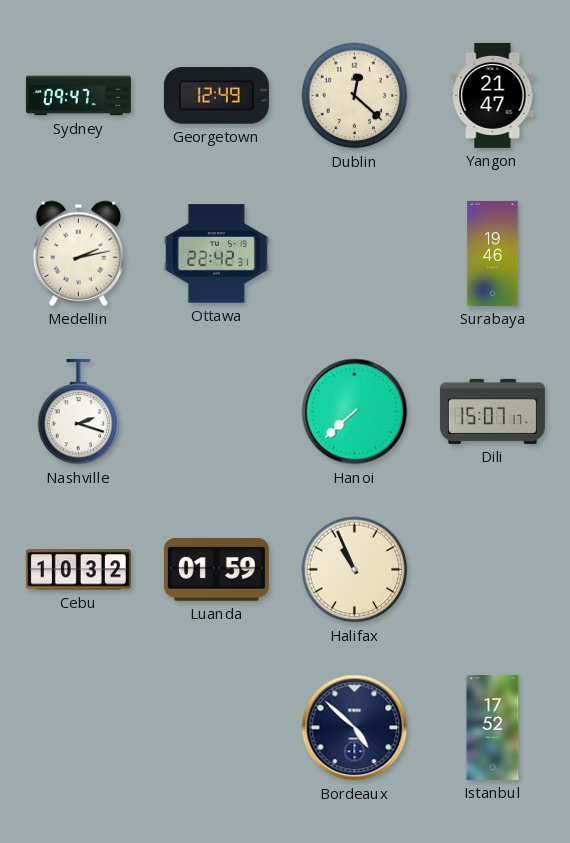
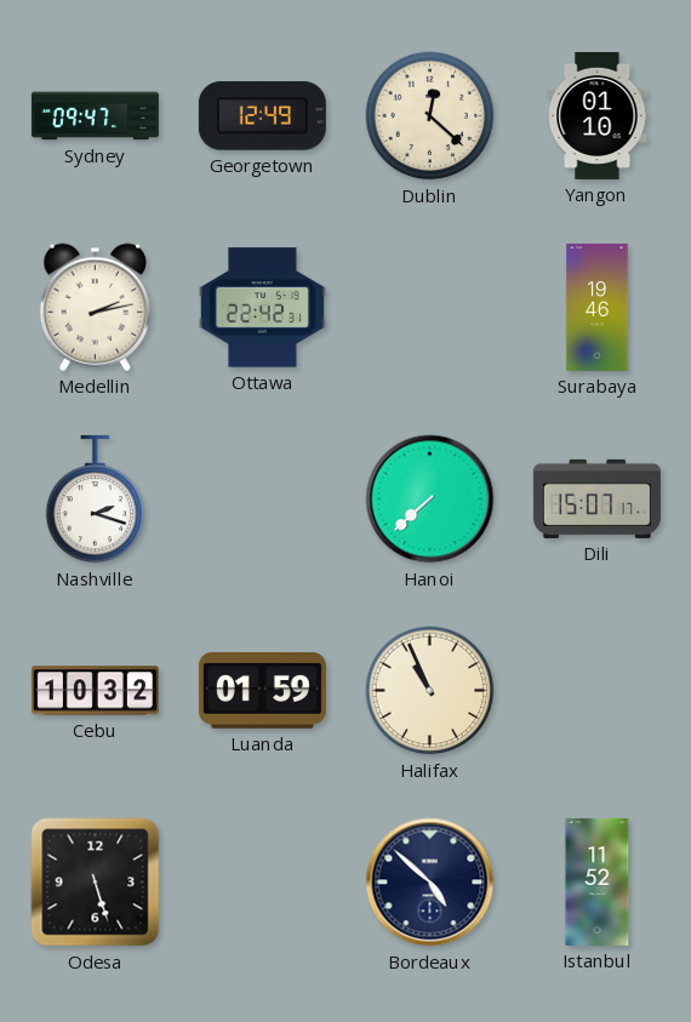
Yangon: 21:47 -> 01:10
Odesa: none -> 5:27
Istanbul: 17:52 -> 11:52
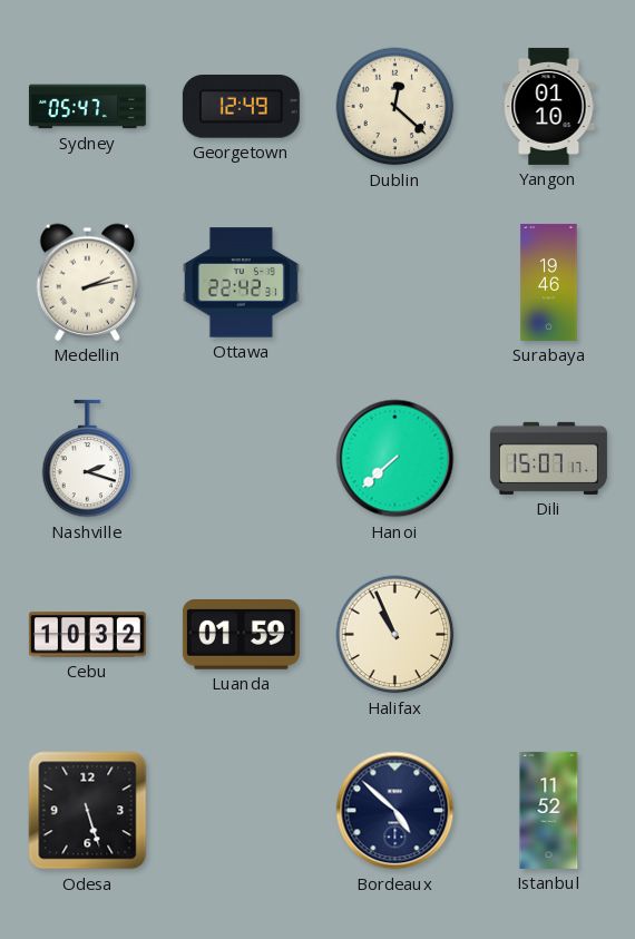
Sydney: 09:47 -> 05:47
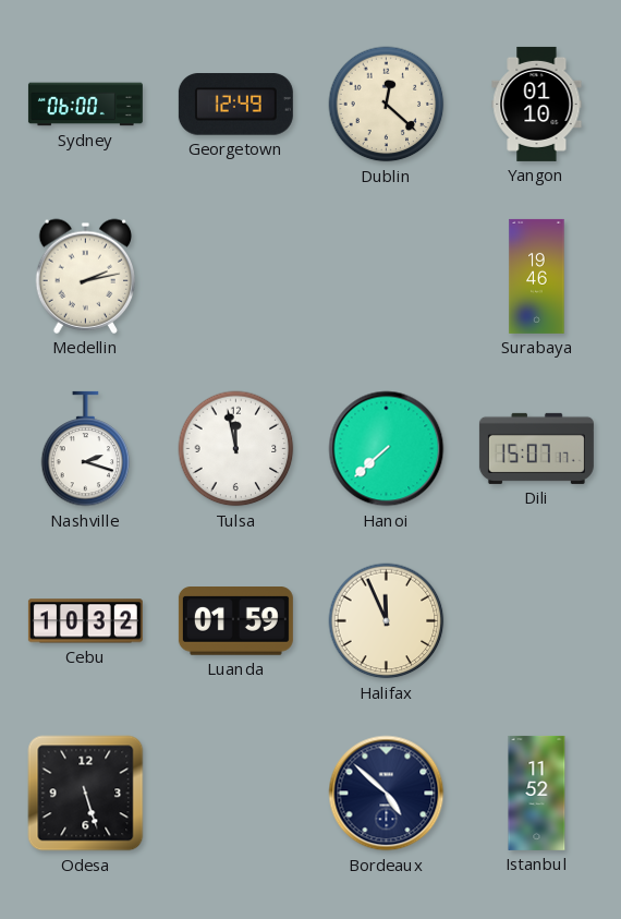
Sydney: 05:47 -> 06:00
Ottawa: 22:42 -> none
Tulsa: none -> 11:58
Halifax: 10:56 -> 11:56
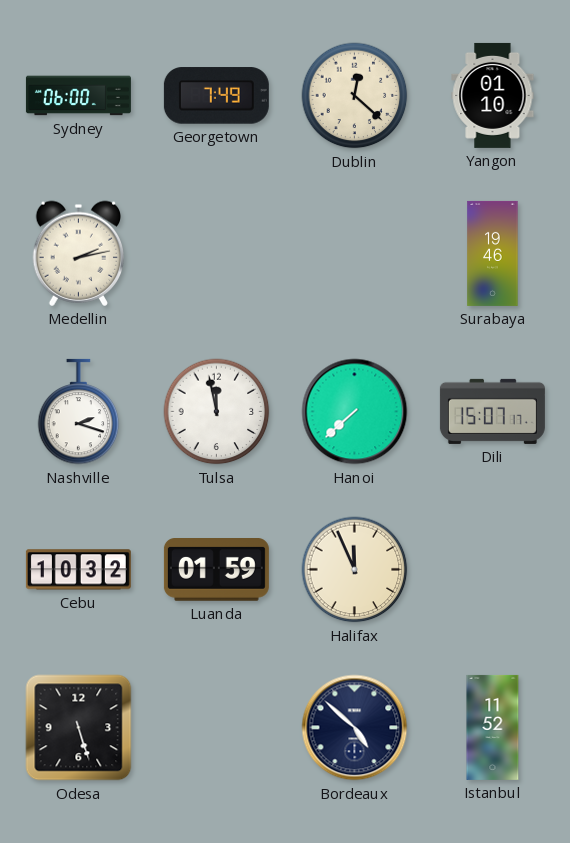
Georgetown: 12:49 -> 7:49
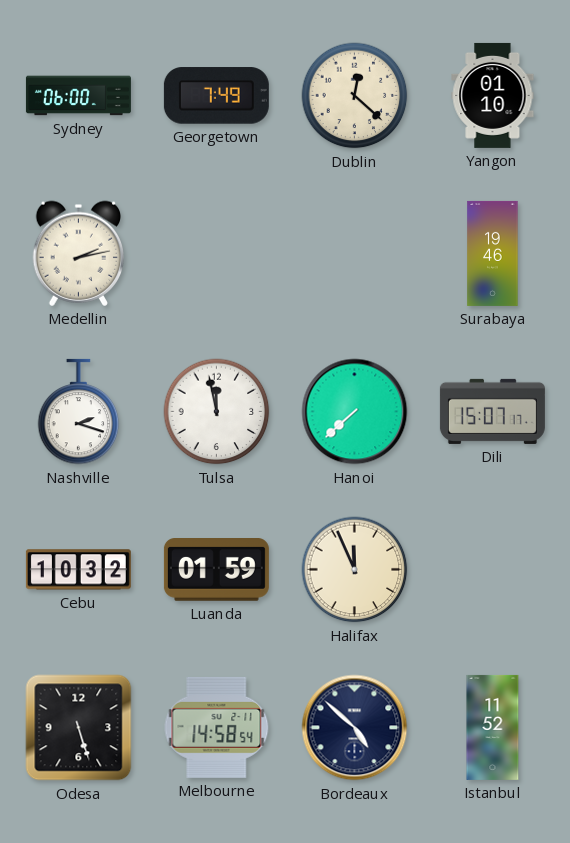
Melbourne: none -> 14:58
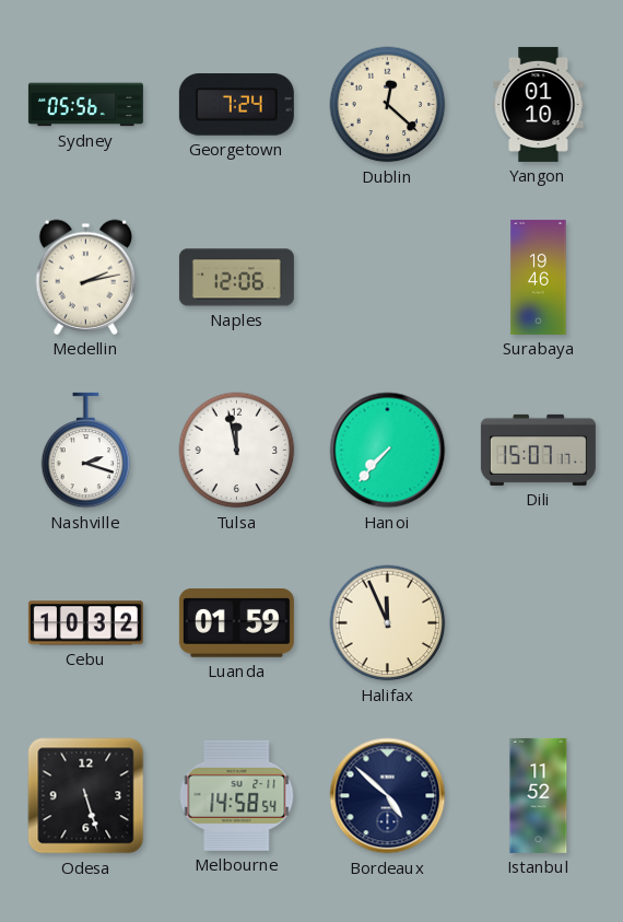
Sydney: 06:00 -> 05:56
Georgetown: 7:49 -> 7:24
Naples: none -> 12:06
Hanoi: 7:38 -> 7:37
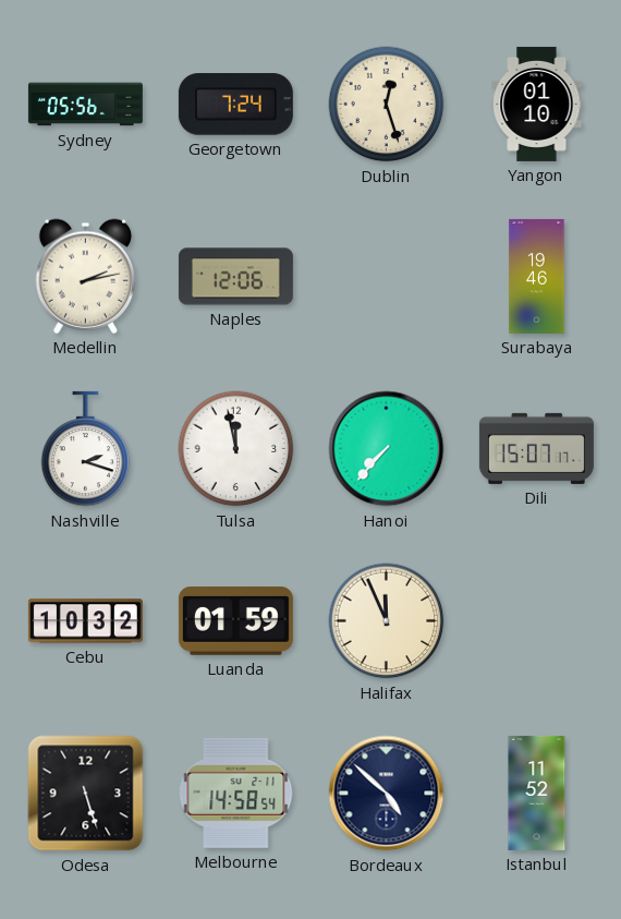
Dublin: 12:22 -> 12:27
